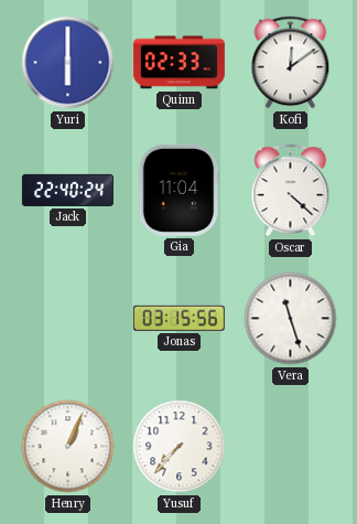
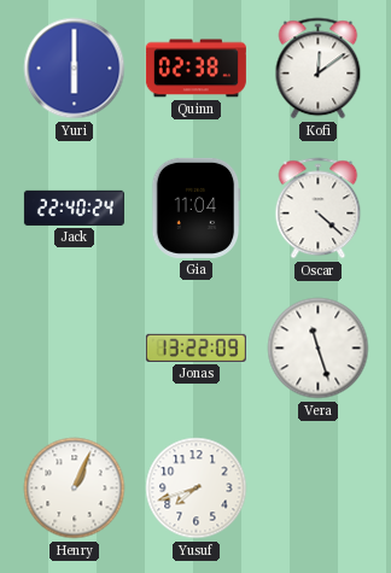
Quinn: 02:33 -> 02:38
Jonas: 03:15 -> 13:22
Yusuf: 7:37 -> 7:42
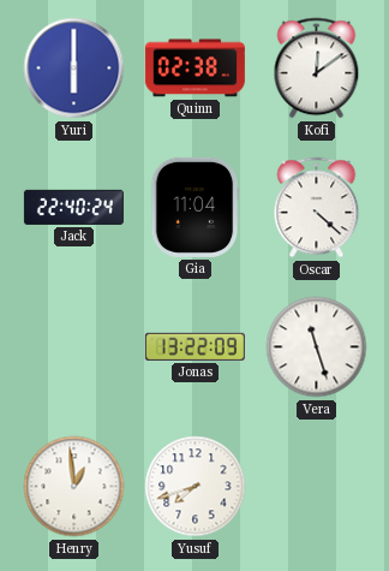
Henry: 1:04 -> 12:59
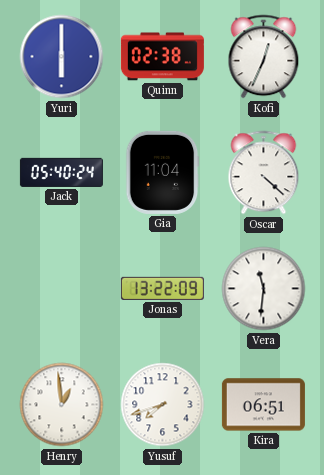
Kofi: 12:09 -> 12:34
Jack: 22:40 -> 05:40
Vera: 11:27 -> 11:31
Kira: none -> 06:51
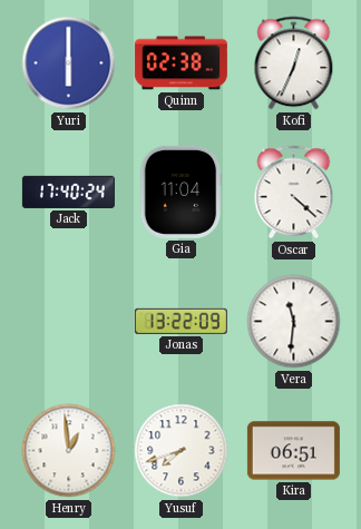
Jack: 05:40 -> 17:40
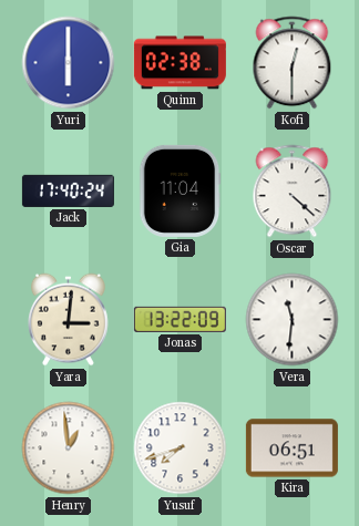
Kofi: 12:34 -> 12:30
Yara: none -> 3:01
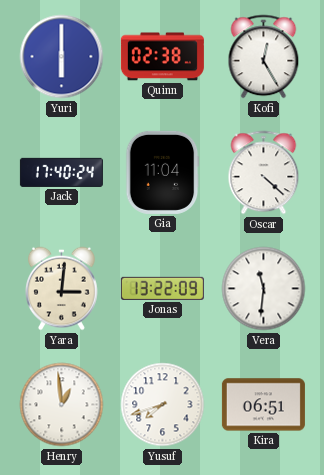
Kofi: 12:30 -> 12:25
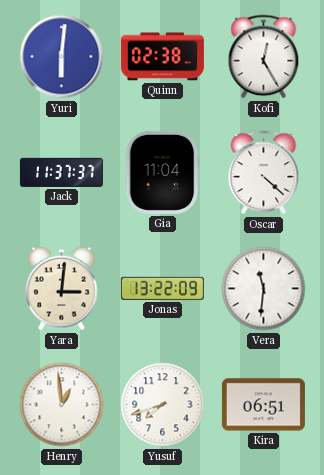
Yuri: 6:00 -> 6:01
Jack: 17:40 -> 11:37
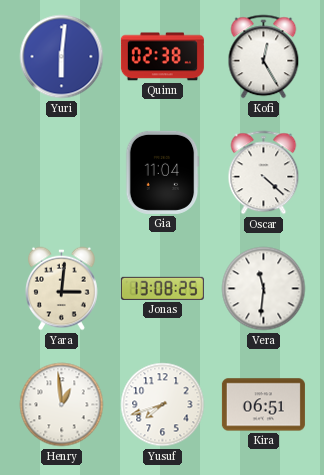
Jack: 11:37 -> none
Jonas: 13:22 -> 13:08
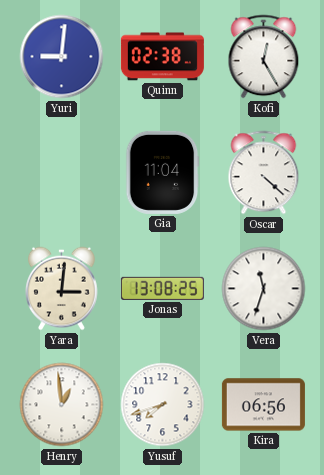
Yuri: 6:01 -> 9:01
Vera: 11:31 -> 11:33
Kira: 06:51 -> 06:56
